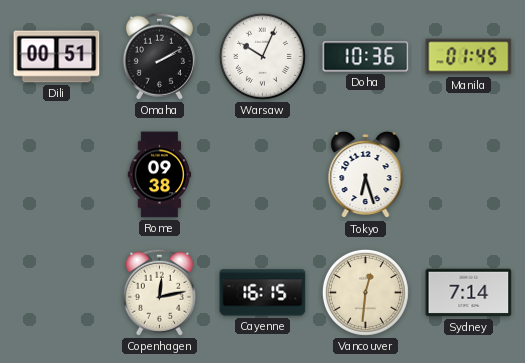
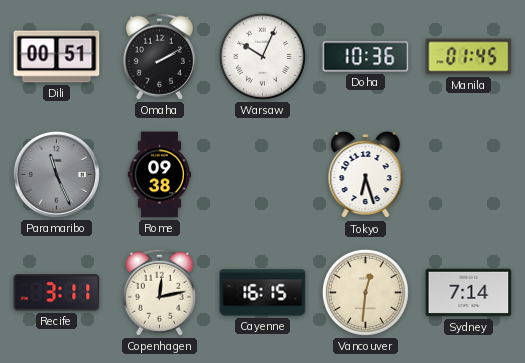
Paramaribo: none -> 11:26
Recife: none -> 3:11
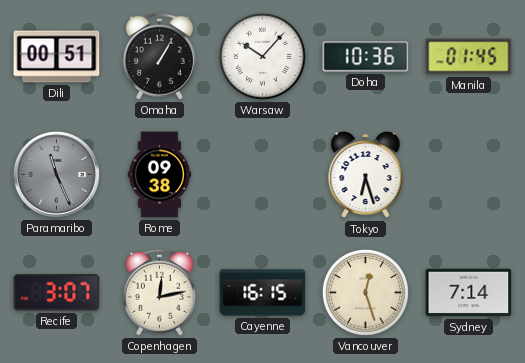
Omaha: 2:10 -> 1:05
Warsaw: 10:04 -> 10:07
Recife: 3:11 -> 3:07
Vancouver: 12:31 -> 12:27
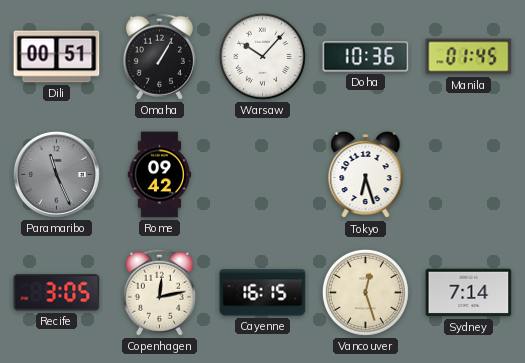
Rome: 09:38 -> 09:42
Recife: 3:07 -> 3:05
